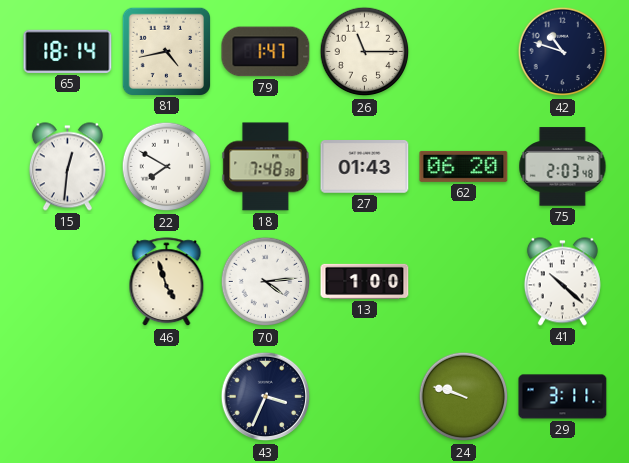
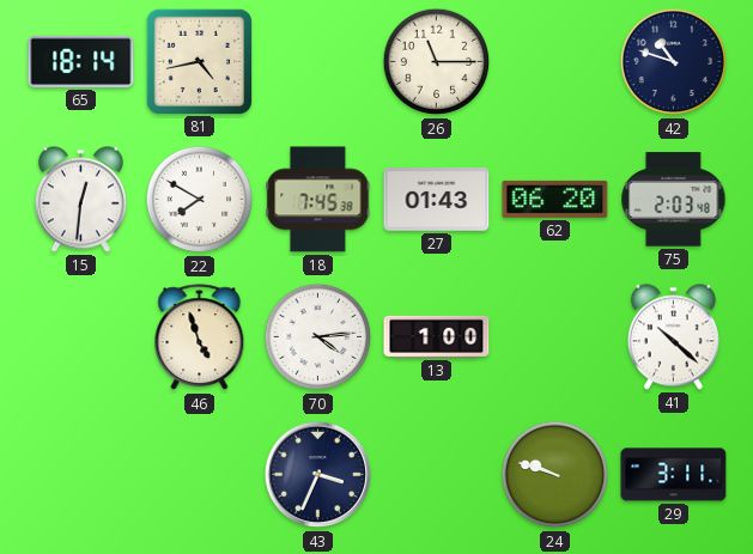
79: 1:47 -> none
18: 7:48 -> 7:45
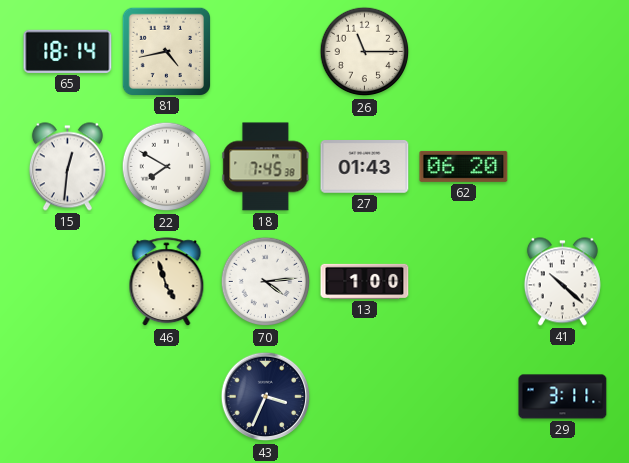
42: 10:48 -> none
75: 2:03 -> none
24: 9:48 -> none
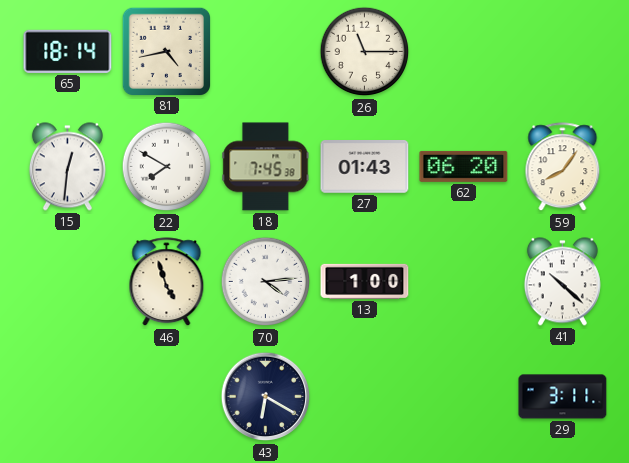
59: none -> 8:06
43: 3:34 -> 6:20
